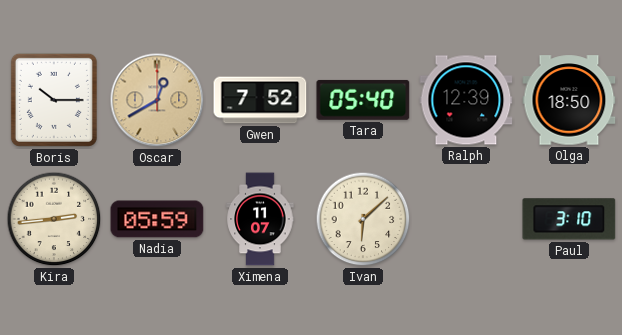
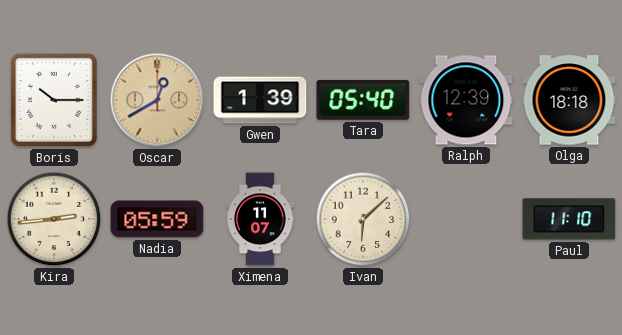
Gwen: 7:52 -> 1:39
Olga: 18:50 -> 18:18
Paul: 3:10 -> 11:10
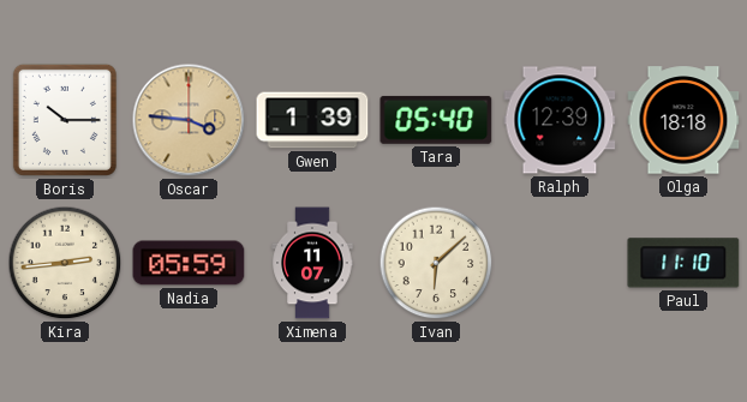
Oscar: 12:40 -> 3:46
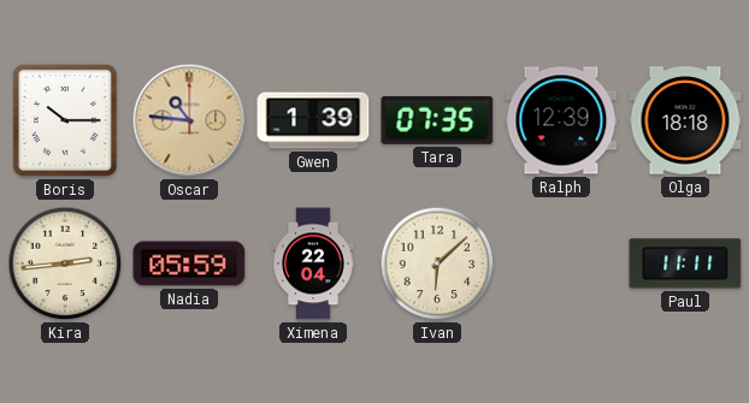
Oscar: 3:46 -> 10:46
Tara: 05:40 -> 07:35
Ximena: 11:07 -> 22:04
Paul: 11:10 -> 11:11
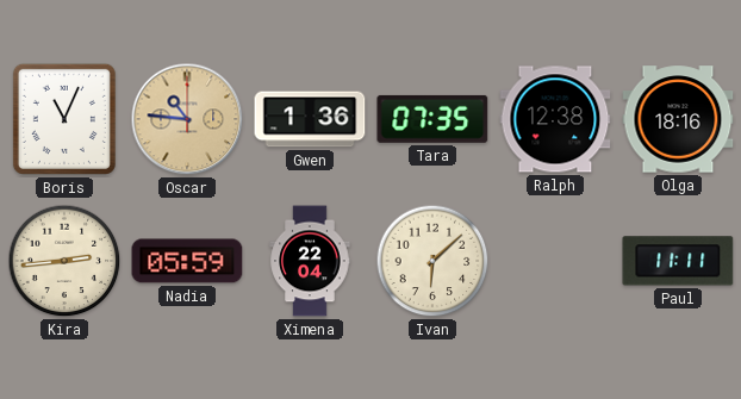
Boris: 10:15 -> 11:04
Gwen: 1:39 -> 1:36
Ralph: 12:39 -> 12:38
Olga: 18:18 -> 18:16
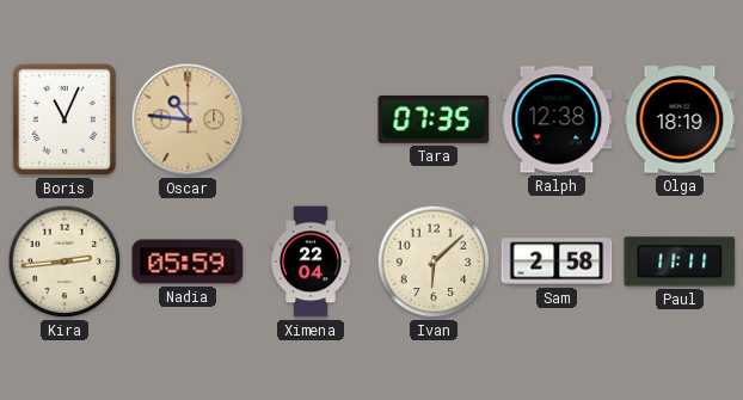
Gwen: 1:36 -> none
Olga: 18:16 -> 18:19
Sam: none -> 2:58
